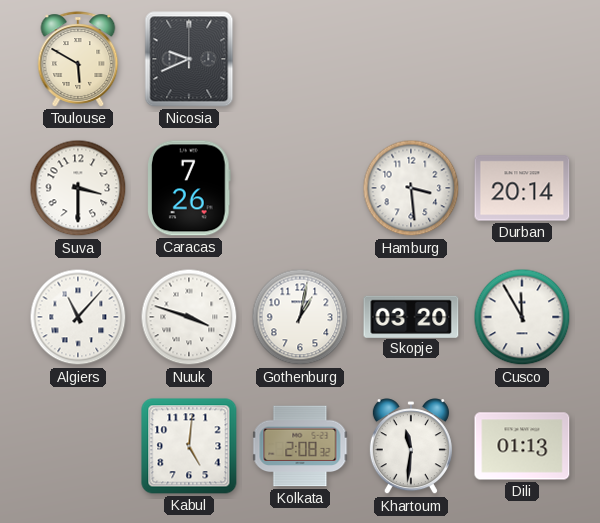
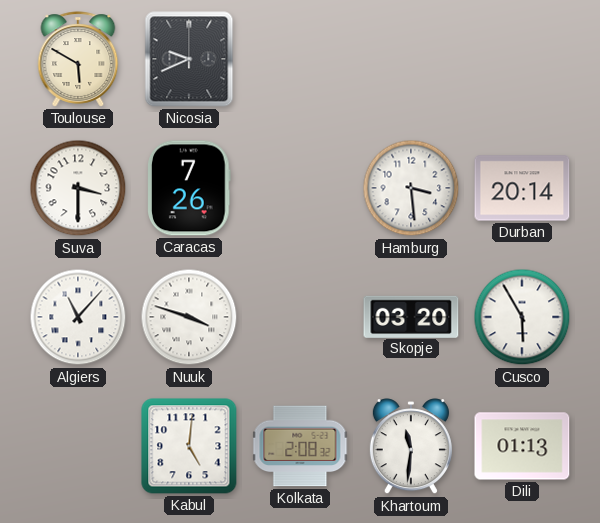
Gothenburg: 1:02 -> none
Cusco: 11:55 -> 5:55
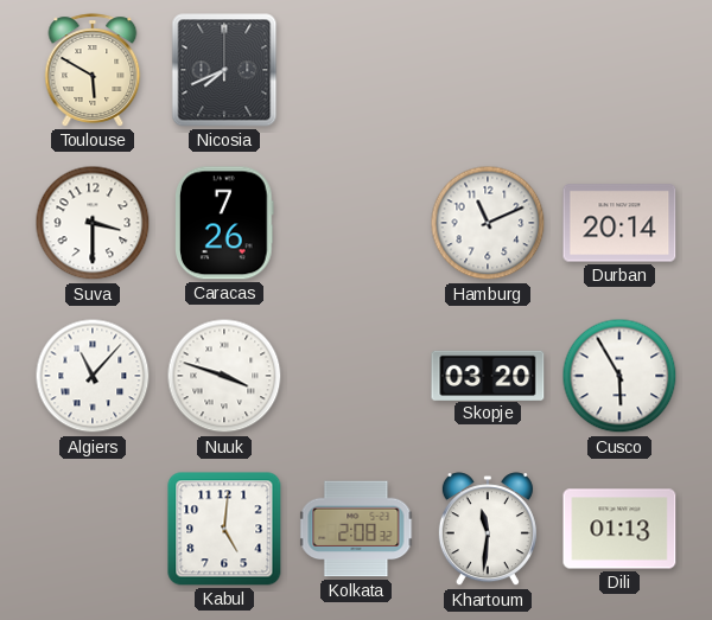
Nicosia: 9:41 -> 7:41
Hamburg: 3:29 -> 11:11
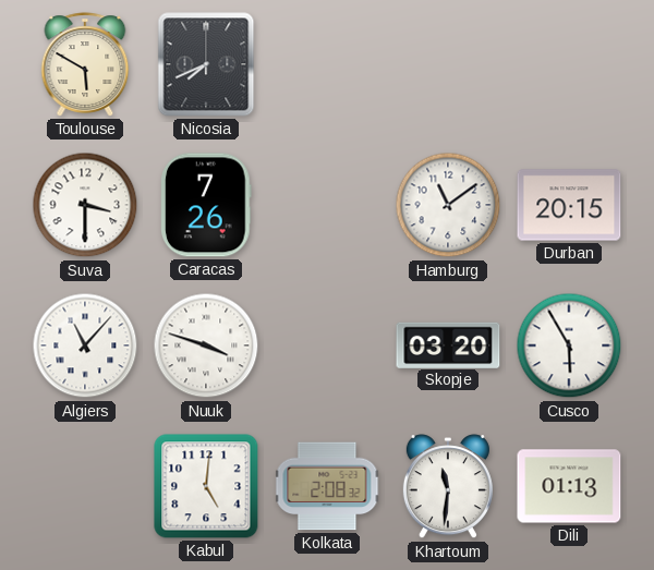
Hamburg: 11:11 -> 11:09
Durban: 20:14 -> 20:15
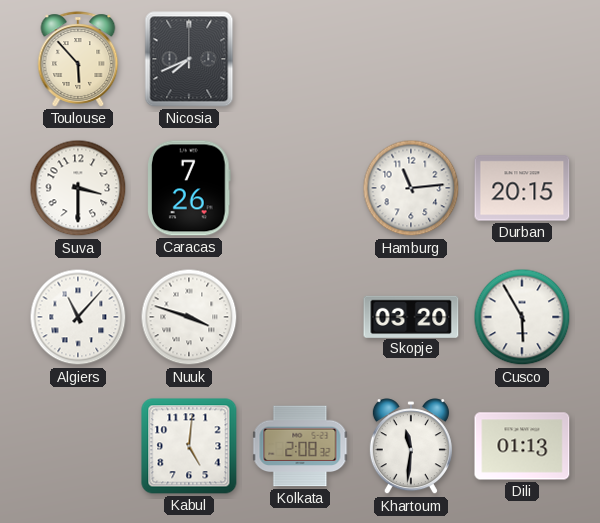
Toulouse: 5:50 -> 5:53
Hamburg: 11:09 -> 11:14
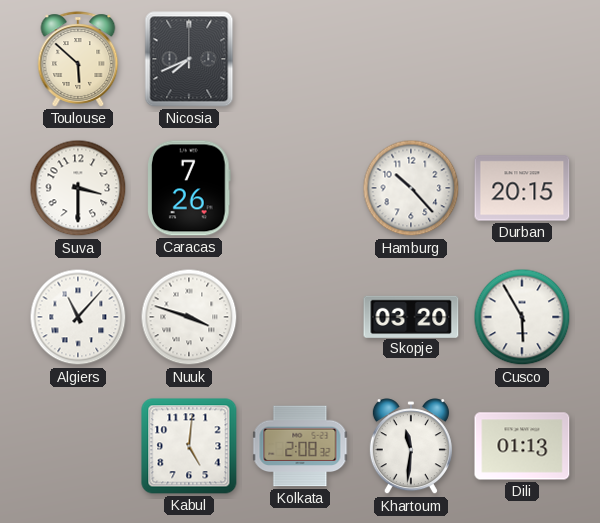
Toulouse: 5:53 -> 5:52
Hamburg: 11:14 -> 10:23
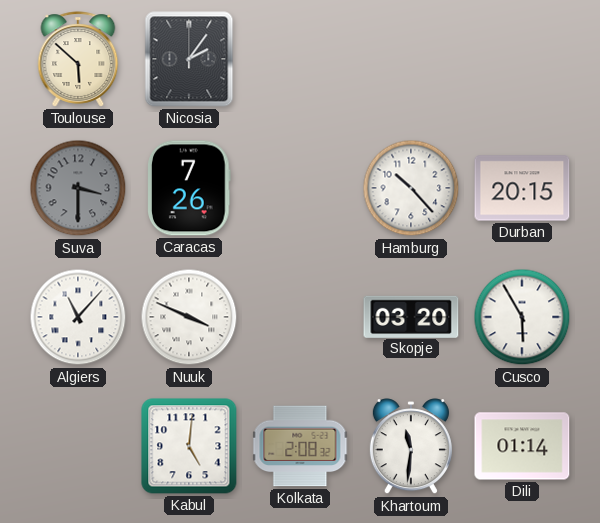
Nicosia: 7:41 -> 2:06
Suva dial: white -> grey
Nuuk: 3:48 -> 3:49
Dili: 01:13 -> 01:14
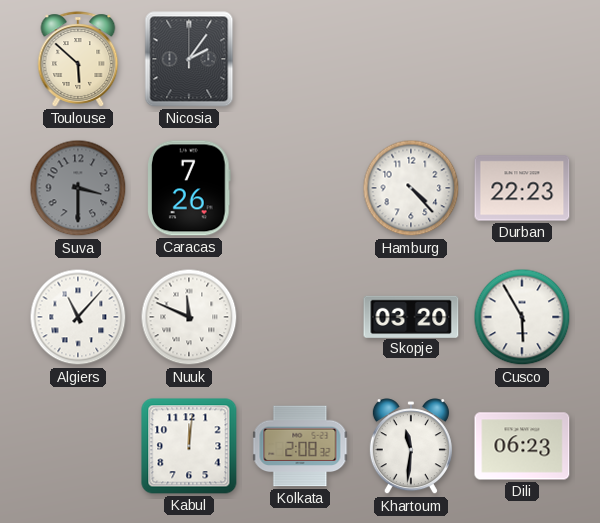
Hamburg: 10:23 -> 4:23
Durban: 20:15 -> 22:23
Nuuk: 3:49 -> 11:49
Kabul: 5:01 -> 12:01
Dili: 01:14 -> 06:23
